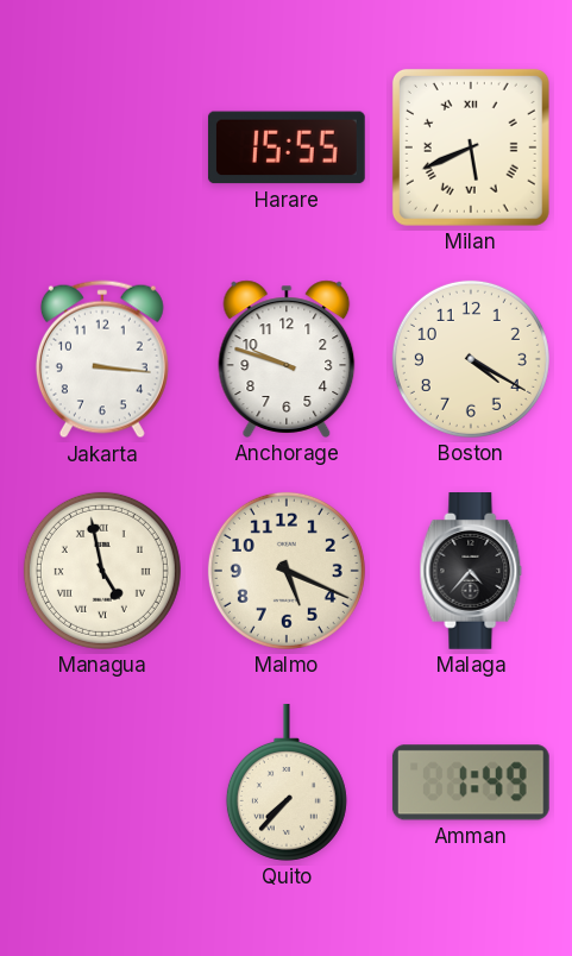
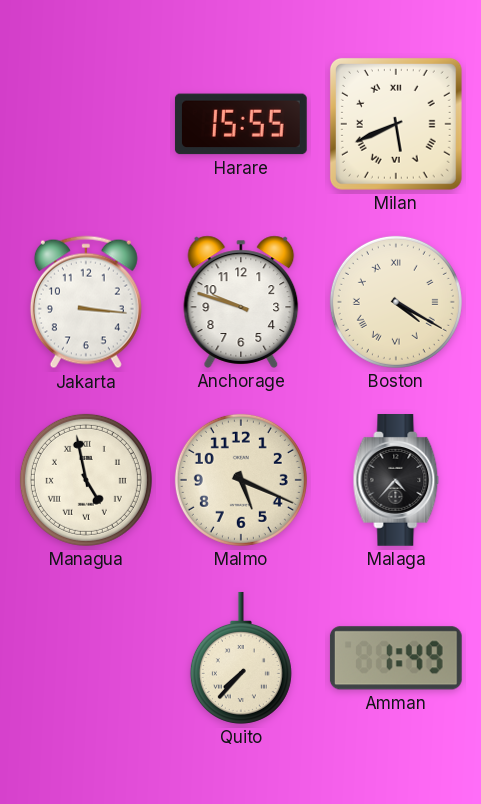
Boston numerals: Arabic -> Roman
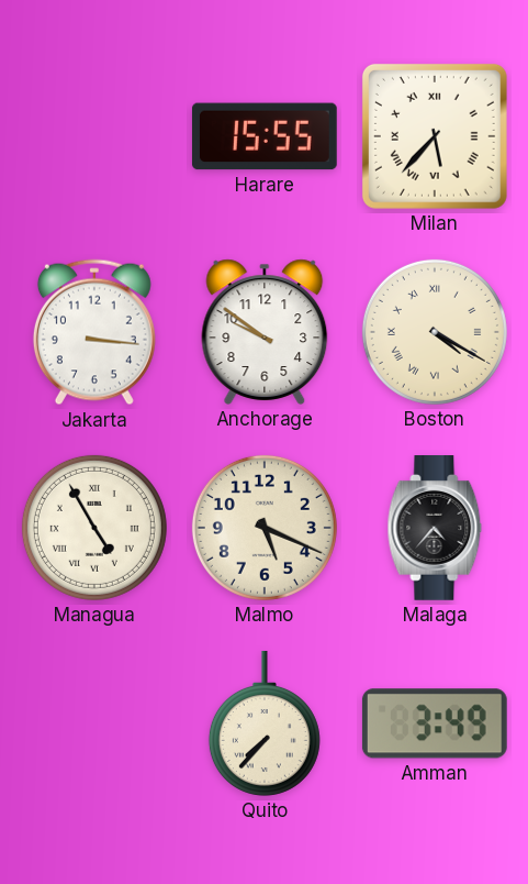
Milan: 5:41 -> 5:37
Anchorage: 9:48 -> 9:51
Managua: 4:58 -> 4:55
Amman: 1:49 -> 3:49
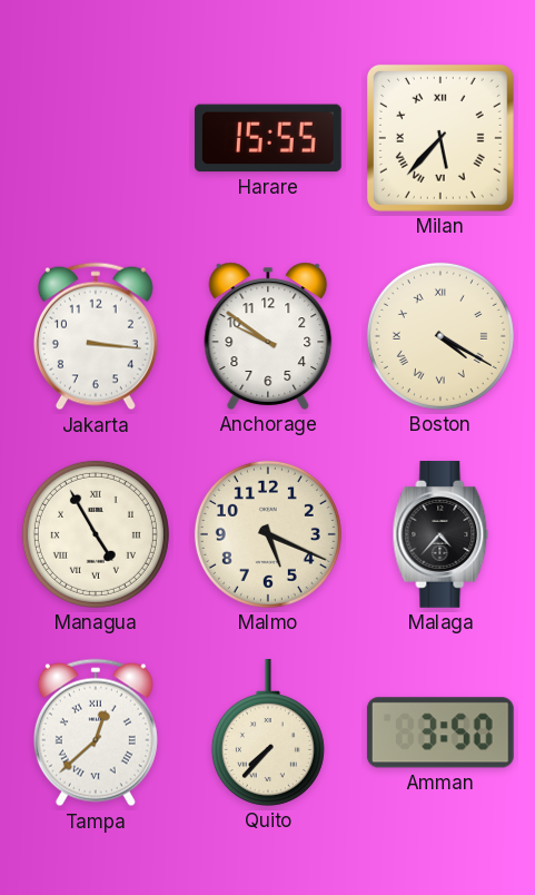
Tampa: none -> 12:38
Amman: 3:49 -> 3:50
